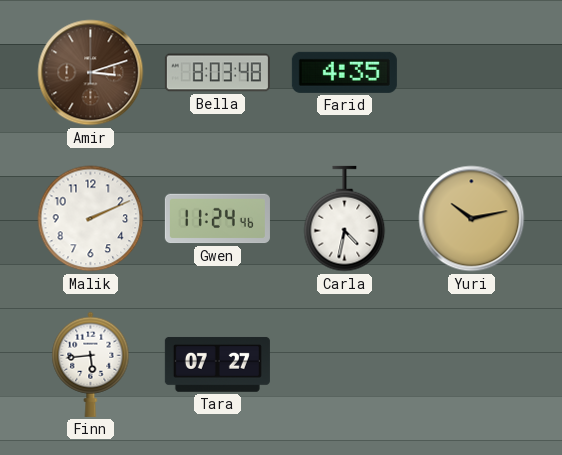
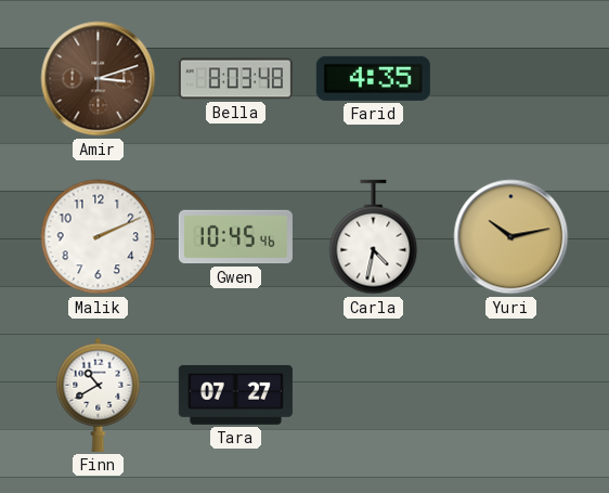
Gwen: 11:24 -> 10:45
Finn: 5:44 -> 10:40
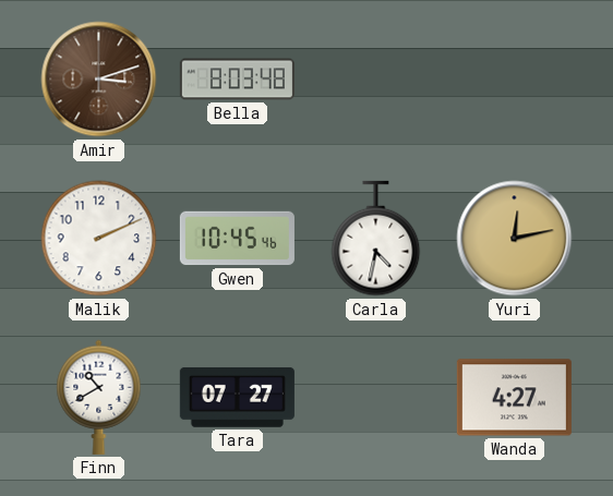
Farid: 4:35 -> none
Yuri: 10:13 -> 12:13
Wanda: none -> 4:27
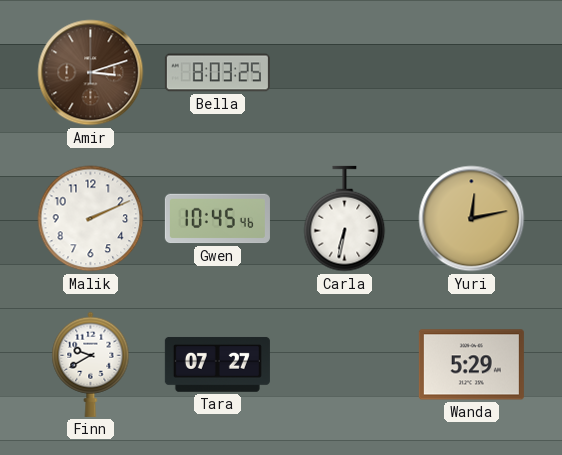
Bella: 8:03:48 -> 8:03:25
Carla: 4:32 -> 6:32
Finn: 10:40 -> 9:40
Wanda: 4:27 -> 5:29
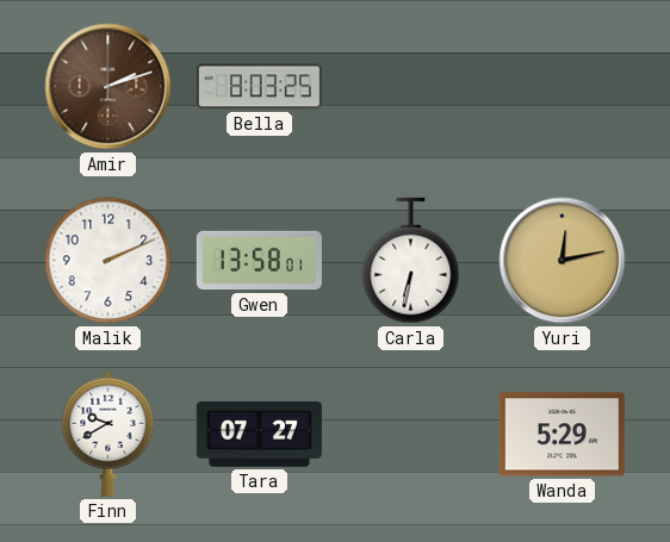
Amir: 3:12 -> 2:12
Gwen: 10:45 -> 13:58
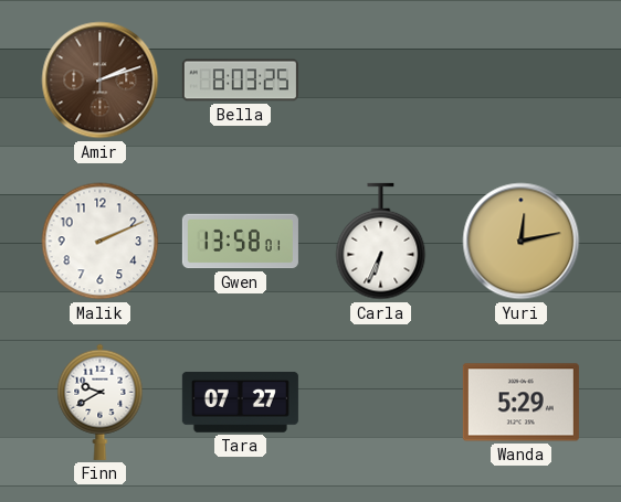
Carla: 6:32 -> 6:34
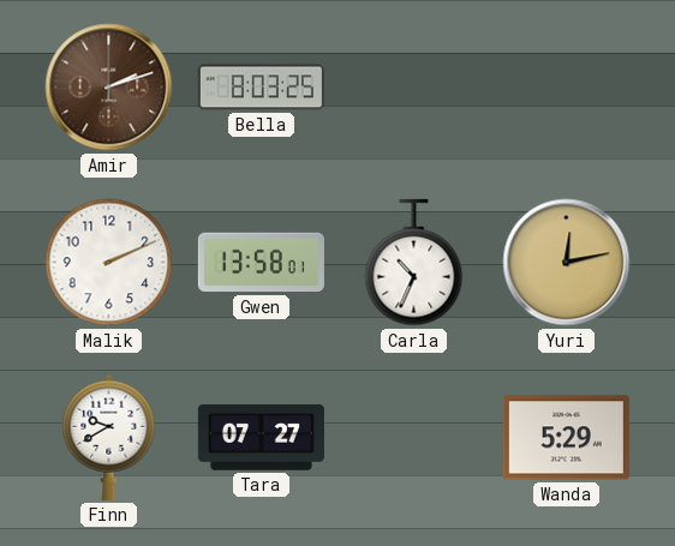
Carla: 6:34 -> 10:34
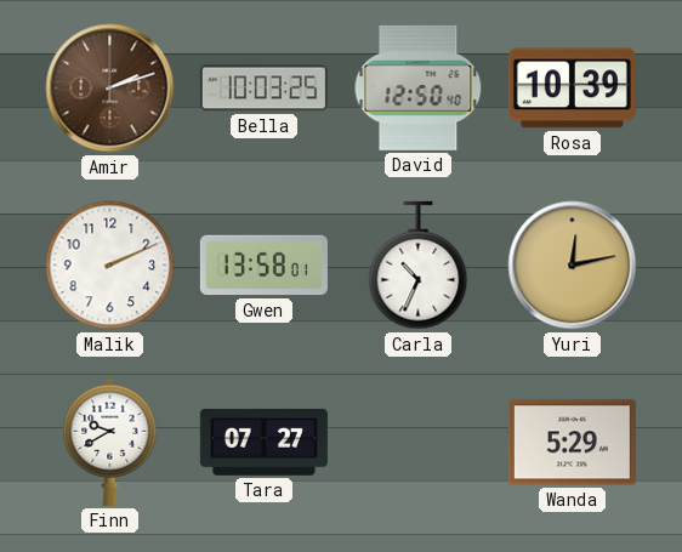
Bella: 8:03 -> 10:03
David: none -> 12:50
Rosa: none -> 10:39
